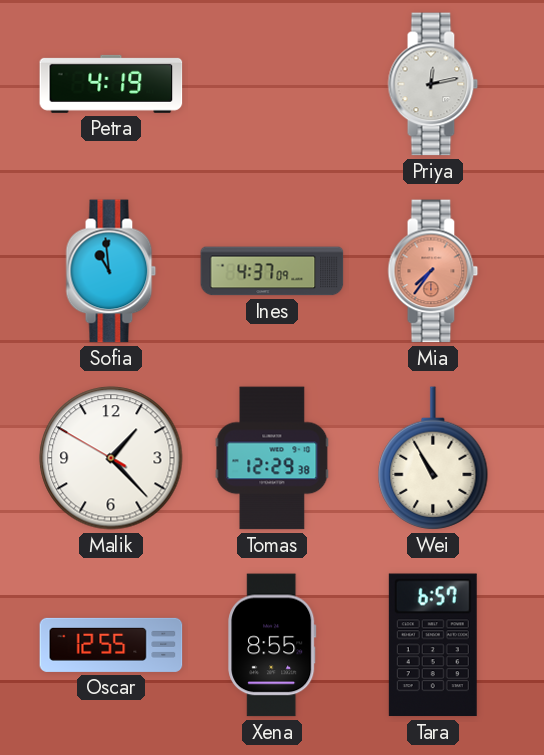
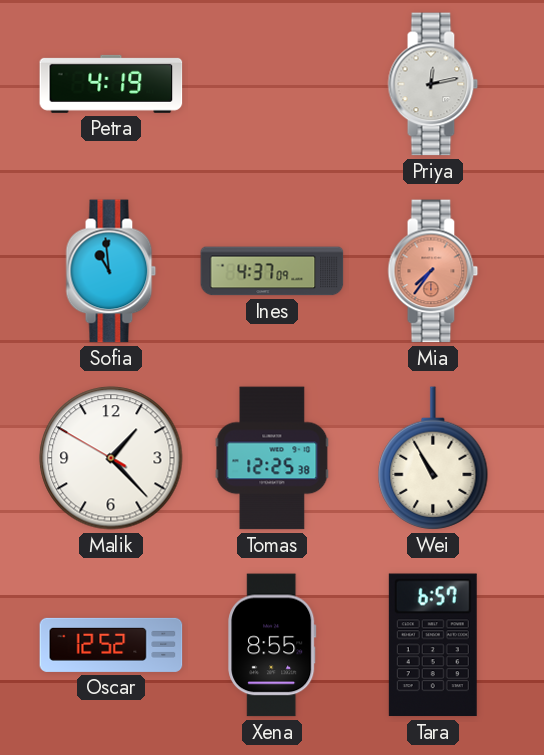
Tomas: 12:29 -> 12:25
Oscar: 12:55 -> 12:52
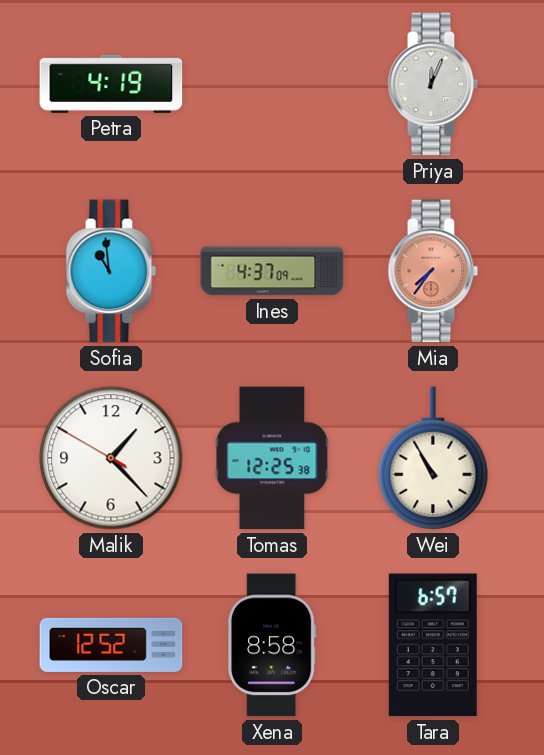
Priya: 12:13 -> 12:04
Xena: 8:55 -> 8:58
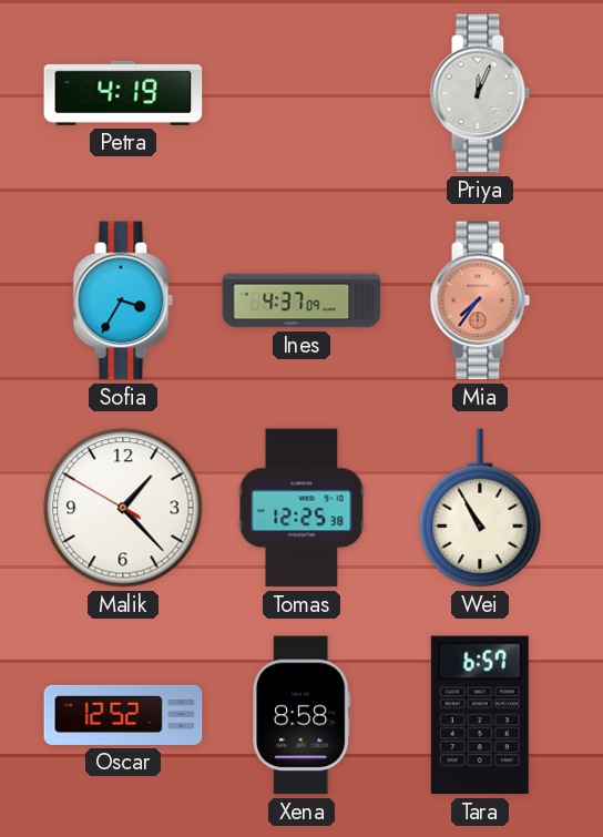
Sofia: 10:59 -> 3:35
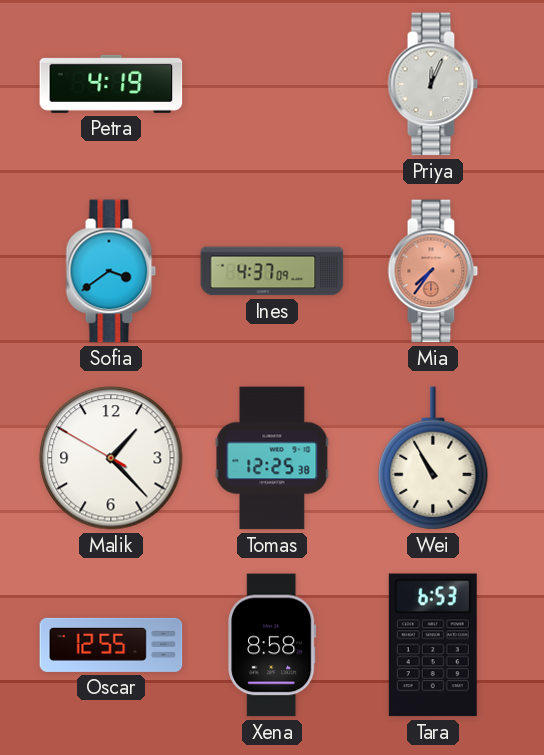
Sofia: 3:35 -> 3:39
Oscar: 12:52 -> 12:55
Tara: 6:57 -> 6:53
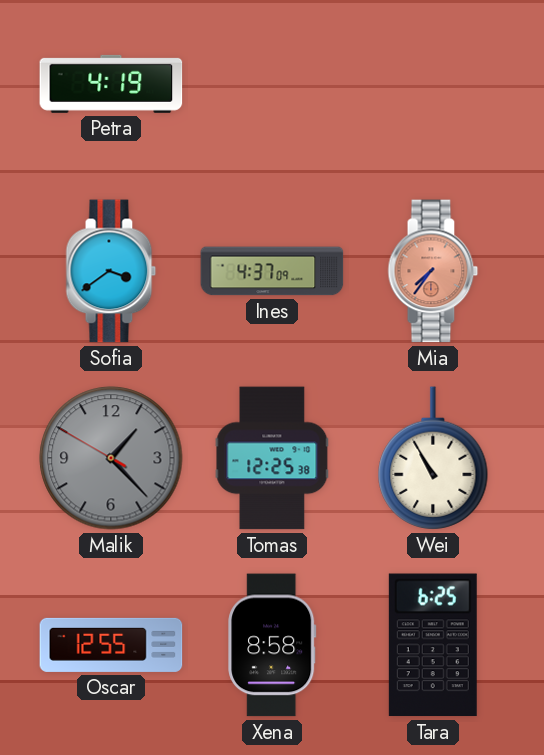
Priya: 12:04 -> none
Malik dial: white -> grey
Tara: 6:53 -> 6:25
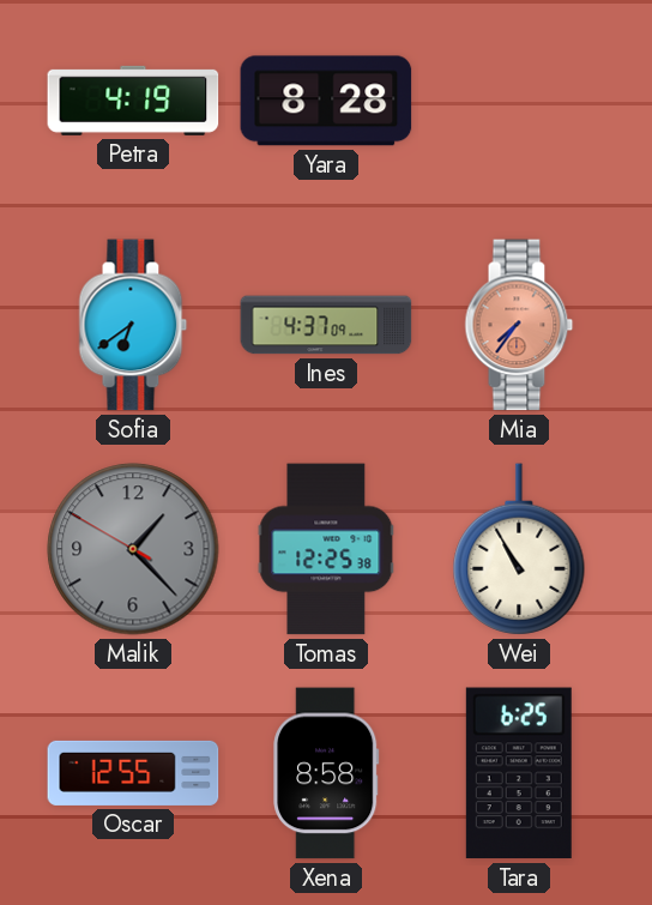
Yara: none -> 8:28
Sofia: 3:39 -> 6:39
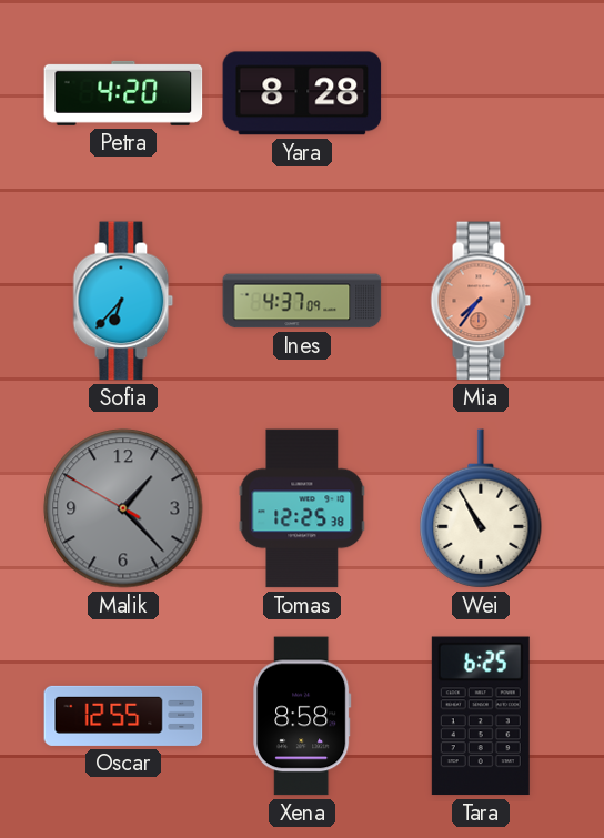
Petra: 4:19 -> 4:20
Sofia: 6:39 -> 6:37
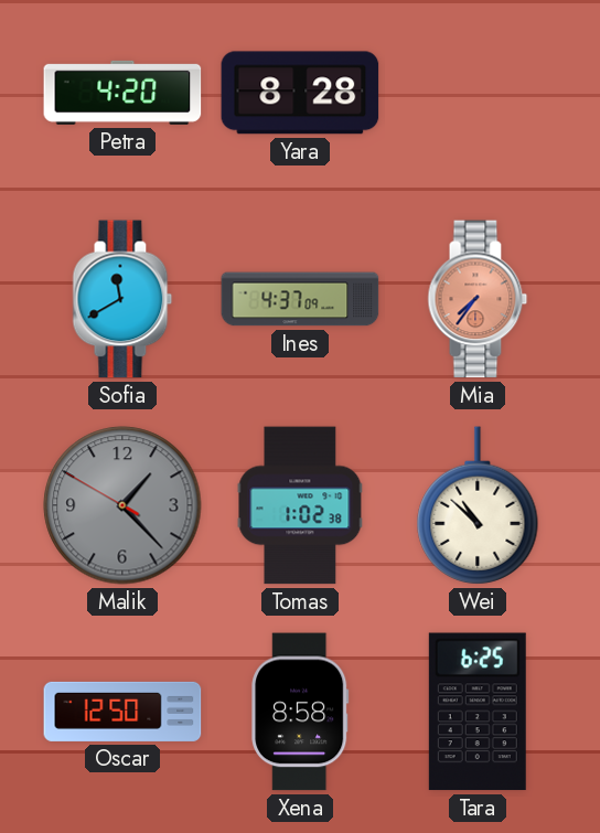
Sofia: 6:37 -> 11:40
Tomas: 12:25 -> 1:02
Wei: 10:55 -> 10:52
Oscar: 12:55 -> 12:50
